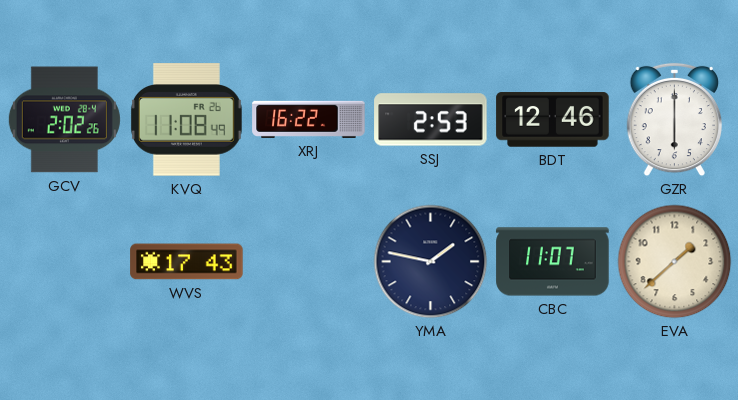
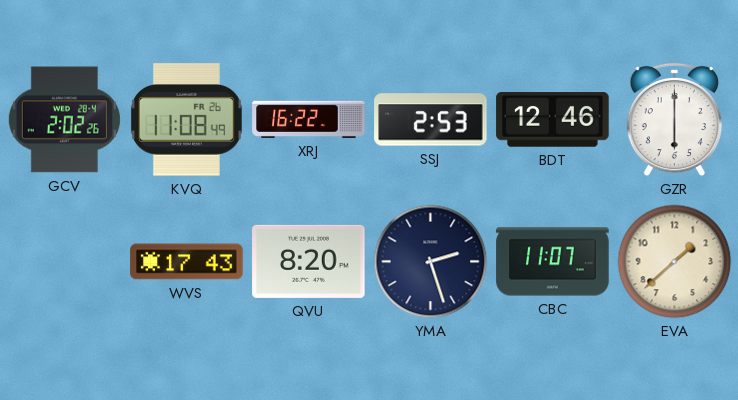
QVU: none -> 8:20
YMA: 1:47 -> 2:27
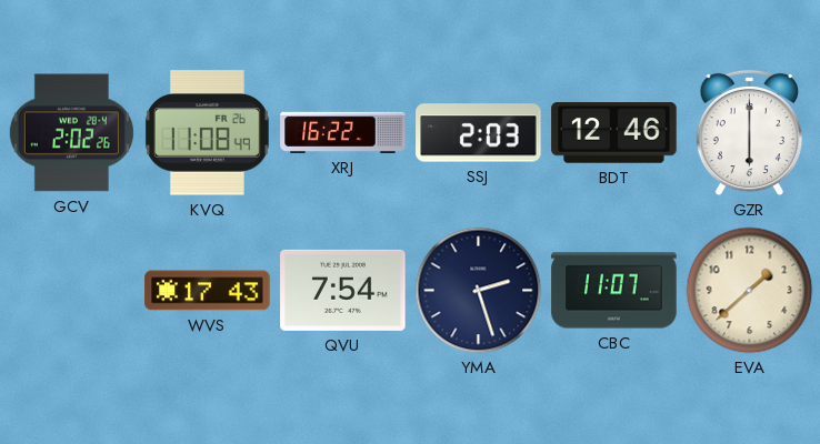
SSJ: 2:53 -> 2:03
QVU: 8:20 -> 7:54
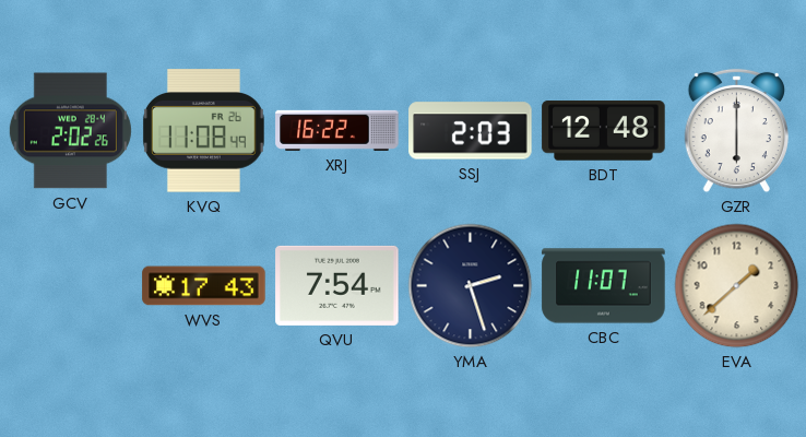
BDT: 12:46 -> 12:48
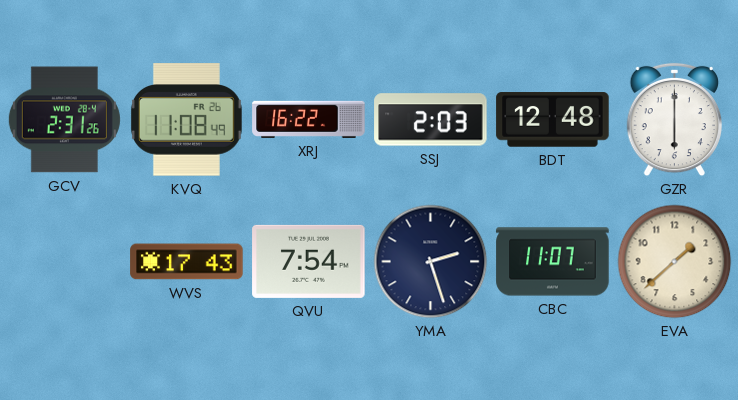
GCV: 2:02 -> 2:31
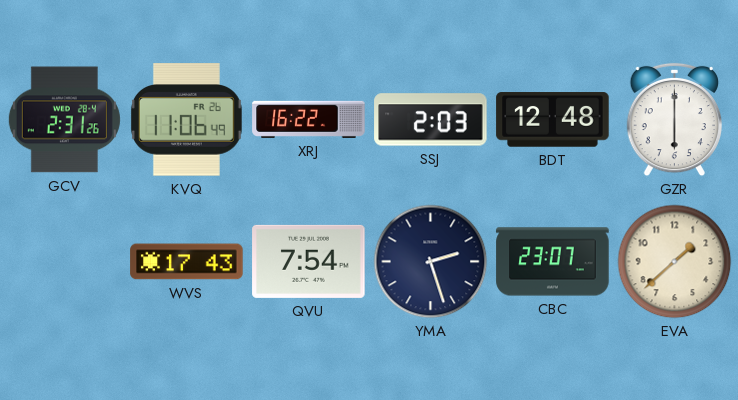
KVQ: 11:08 -> 11:06
CBC: 11:07 -> 23:07
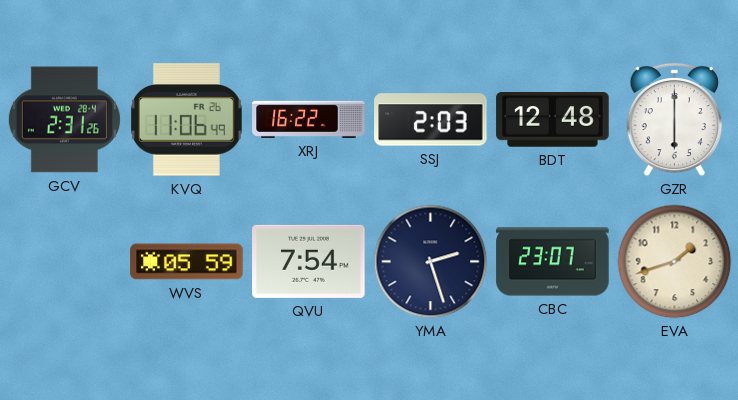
WVS: 17:43 -> 05:59
EVA: 1:38 -> 1:42
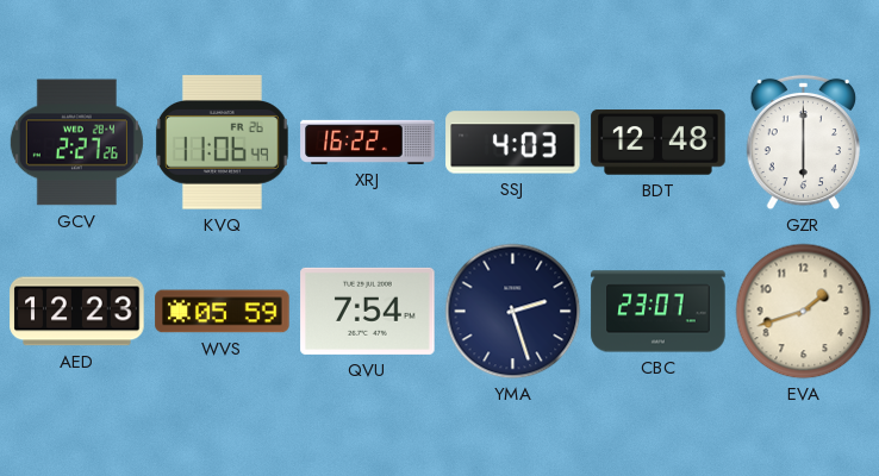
GCV: 2:31 -> 2:27
SSJ: 2:03 -> 4:03
AED: none -> 12:23
